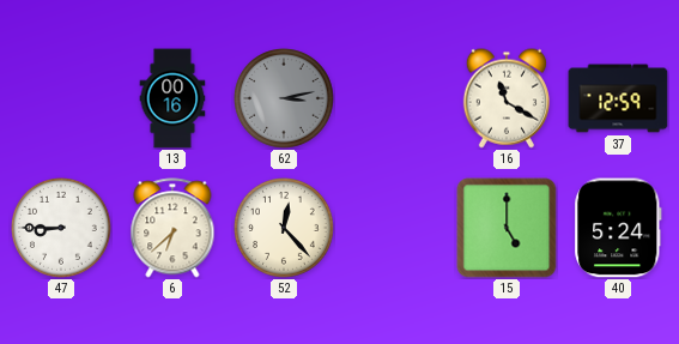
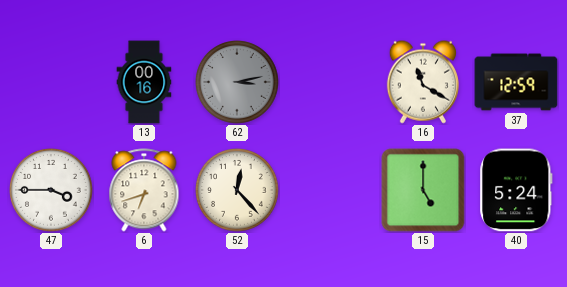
47: 8:45 -> 3:45
6: 6:38 -> 6:42
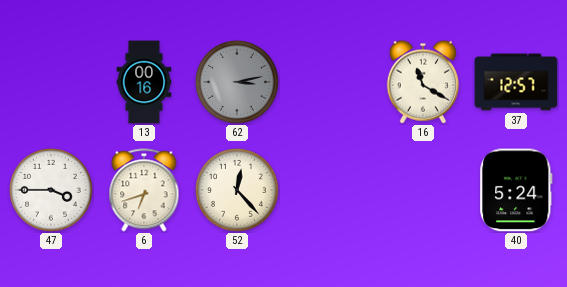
37: 12:59 -> 12:57
15: 5:00 -> none
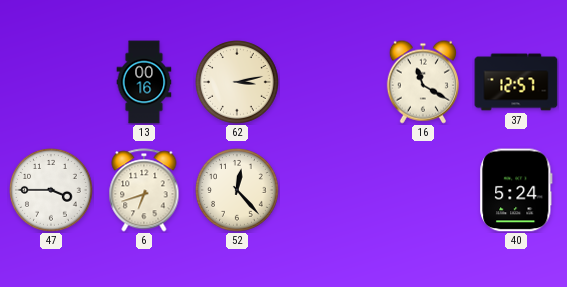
62 dial: grey -> cream
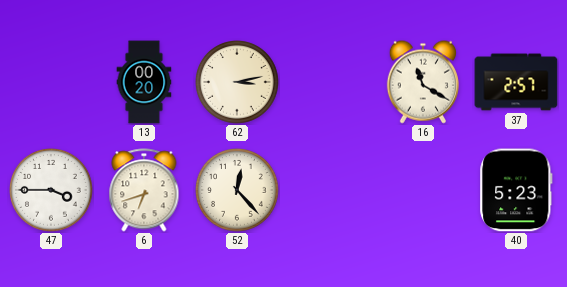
13: 00:16 -> 00:20
37: 12:57 -> 2:57
40: 5:24 -> 5:23
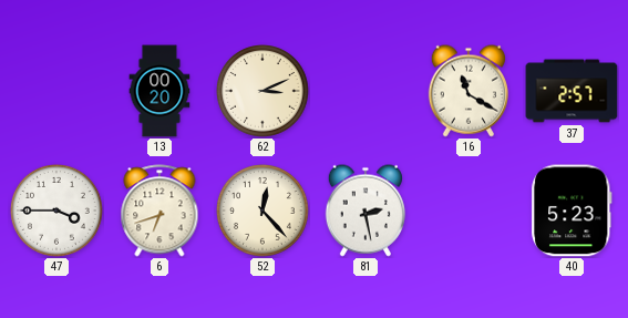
62: 3:13 -> 3:11
81: none -> 2:28
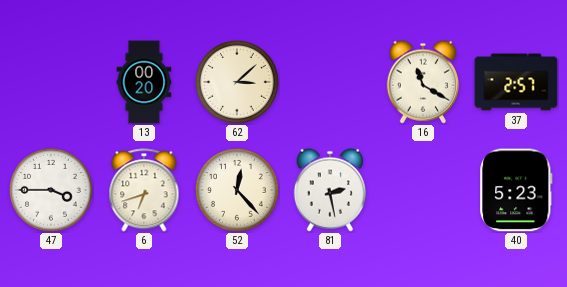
62: 3:11 -> 3:08
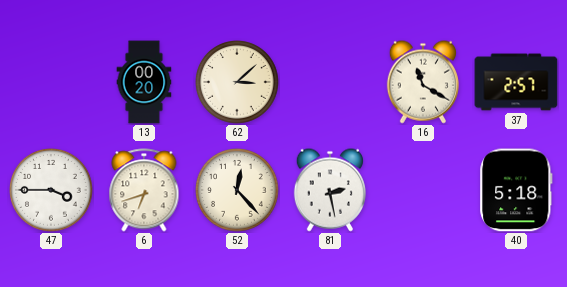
40: 5:23 -> 5:18
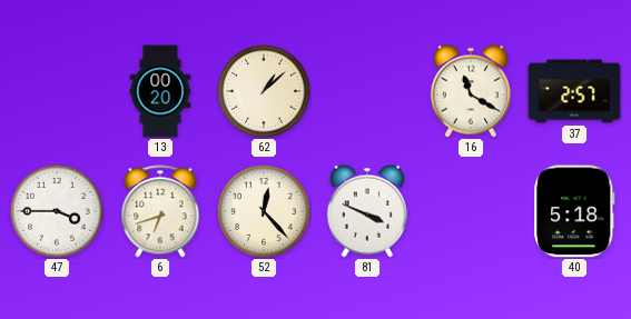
62: 3:08 -> 1:08
81: 2:28 -> 3:49
